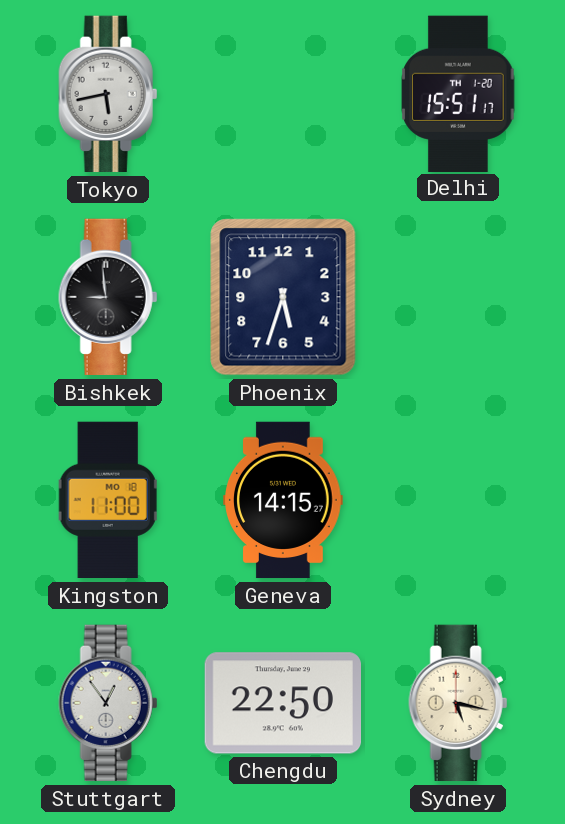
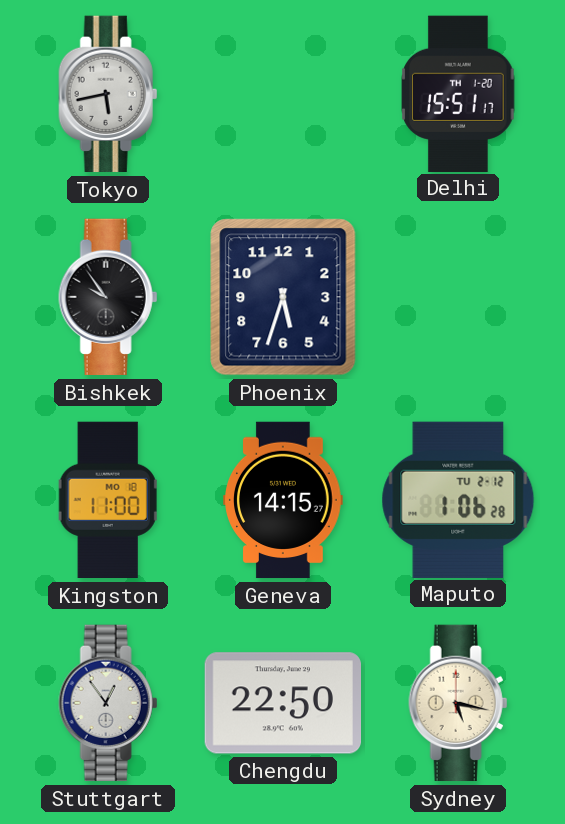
Bishkek: 8:59 -> 9:54
Maputo: none -> 1:06
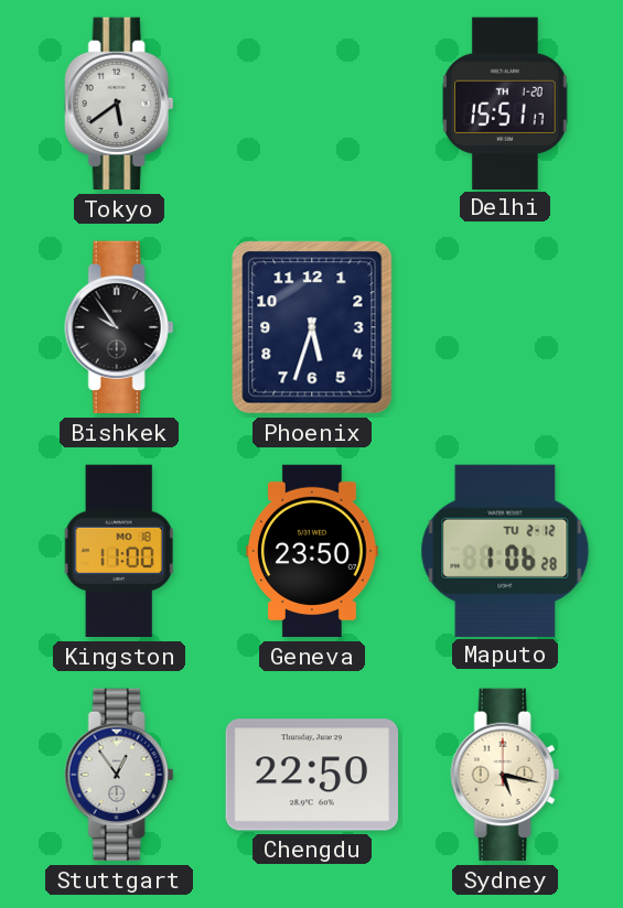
Tokyo: 5:43 -> 5:39
Geneva: 14:15 -> 23:50
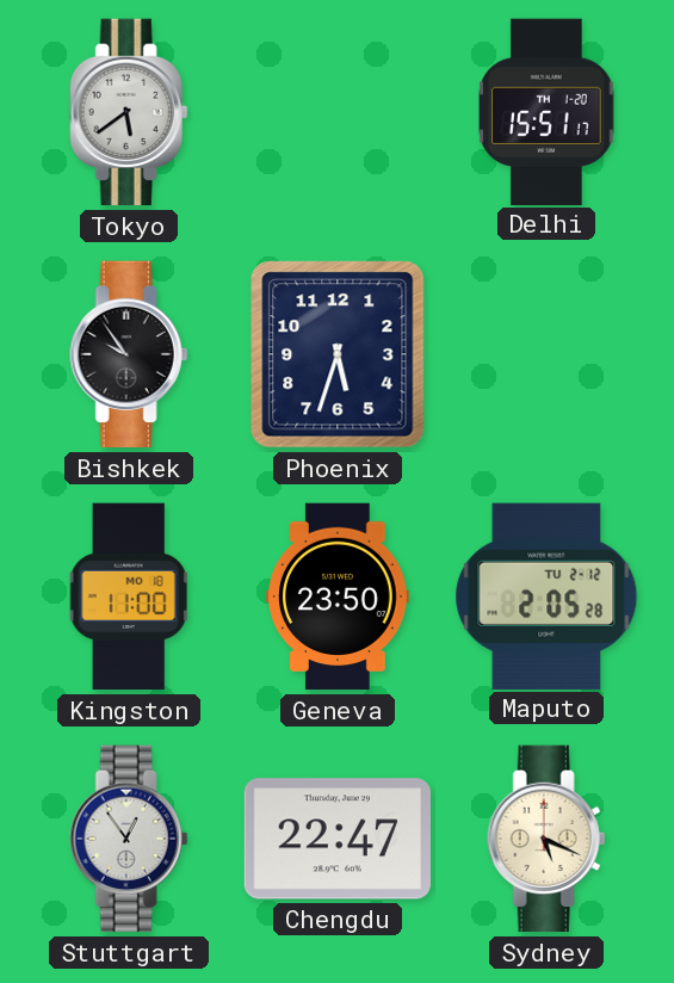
Maputo: 1:06 -> 2:05
Chengdu: 22:50 -> 22:47
Sydney: 5:17 -> 5:19
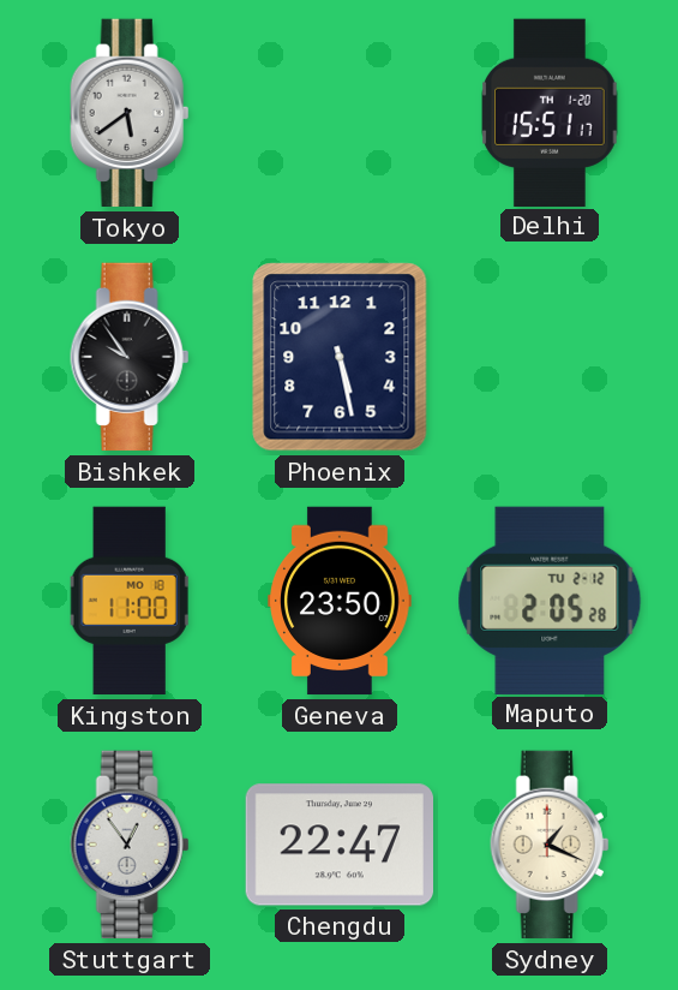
Phoenix: 5:33 -> 5:28
Sydney: 5:19 -> 1:19
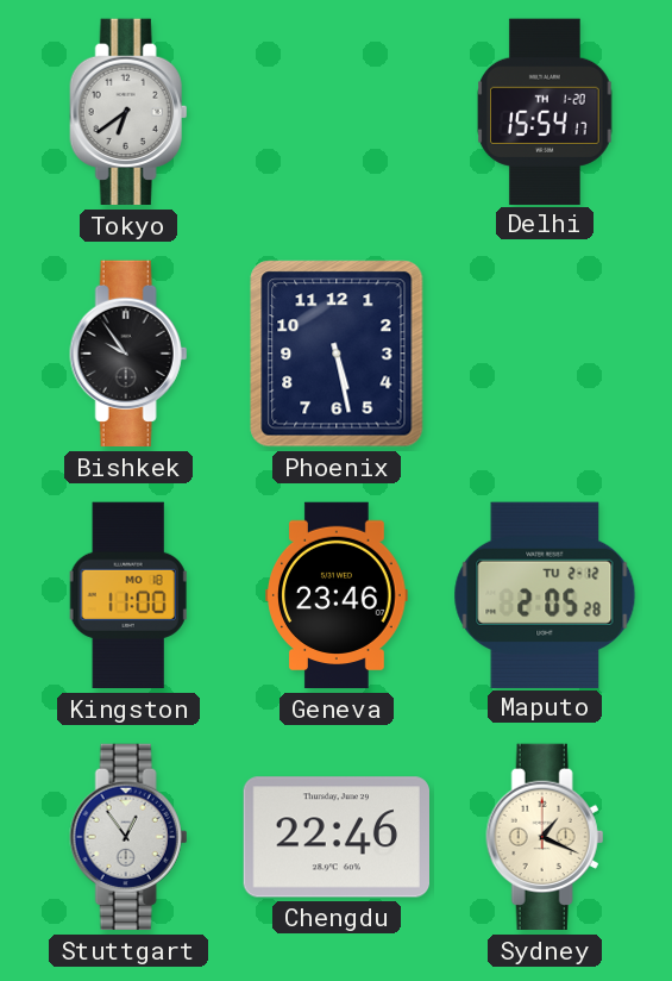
Tokyo: 5:39 -> 6:39
Delhi: 15:51 -> 15:54
Geneva: 23:50 -> 23:46
Chengdu: 22:47 -> 22:46
